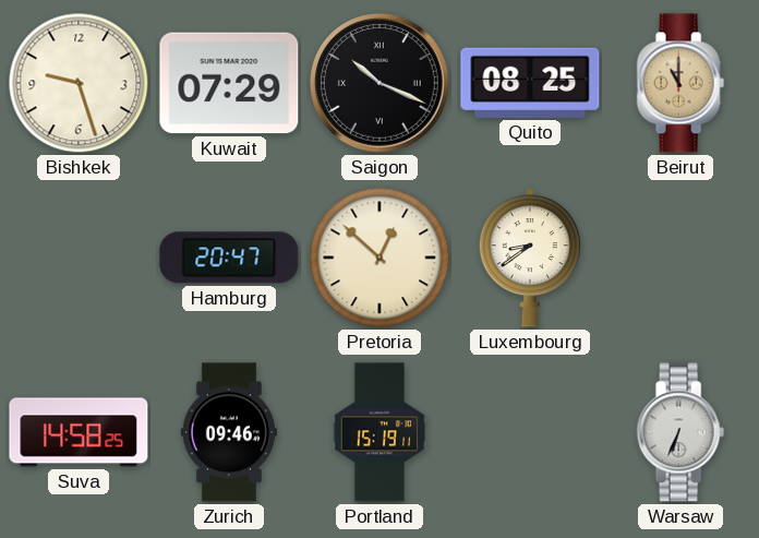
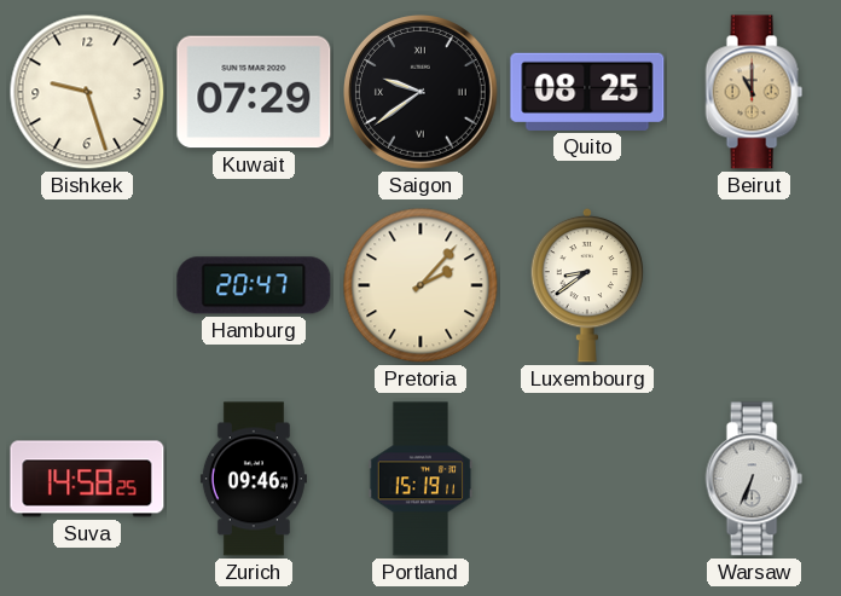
Saigon: 10:19 -> 9:39
Pretoria: 12:52 -> 2:07
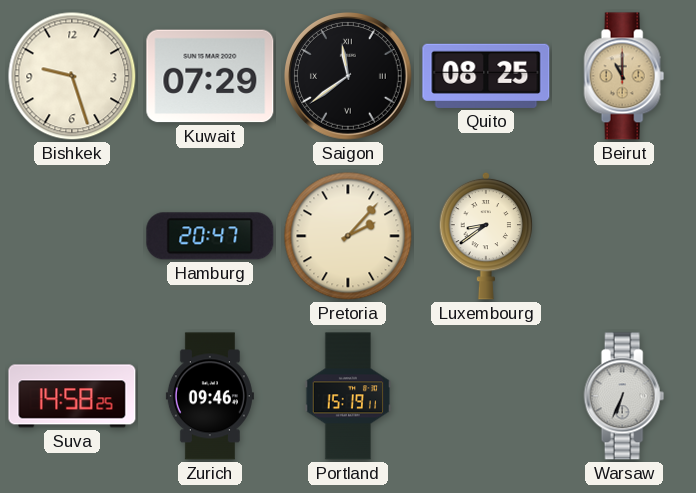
Saigon: 9:39 -> 11:39
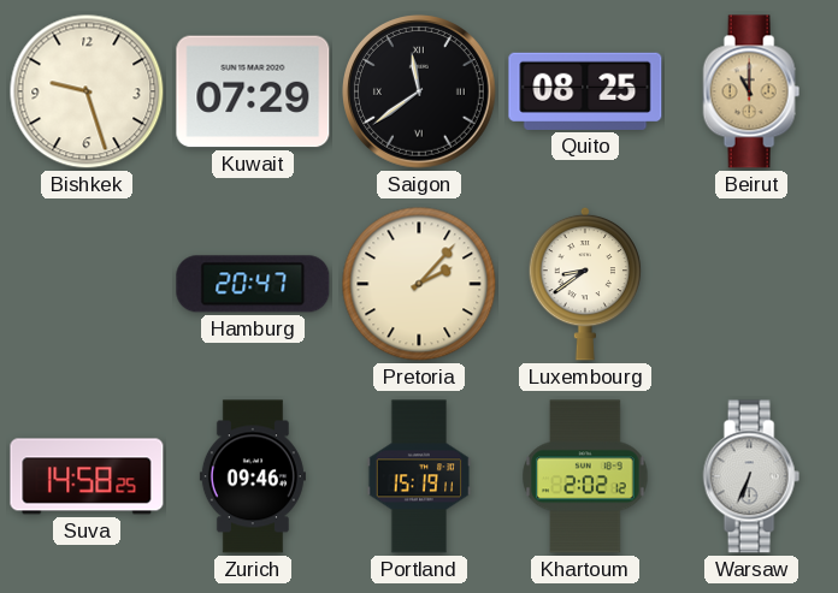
Khartoum: none -> 2:02
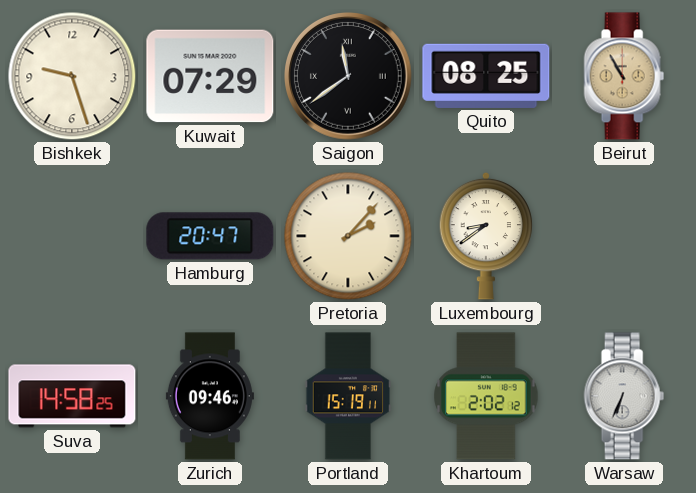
Beirut: 11:00 -> 10:55
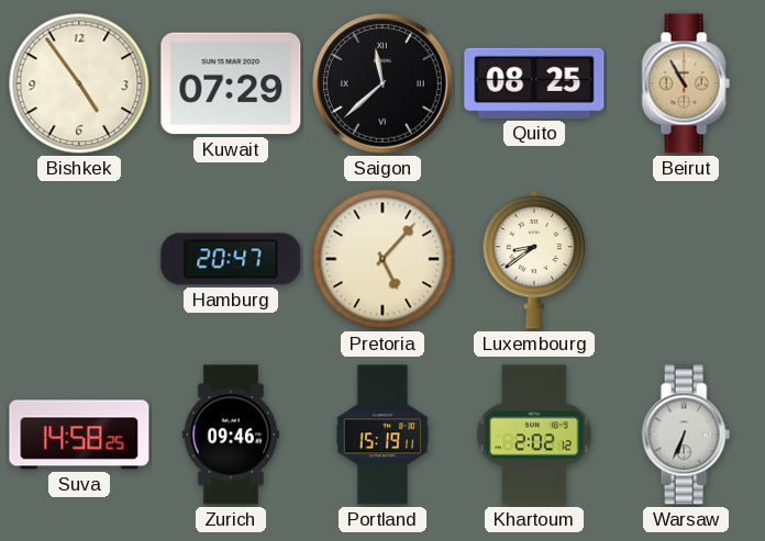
Bishkek: 9:27 -> 4:54
Saigon: 11:39 -> 11:38
Pretoria: 2:07 -> 5:07
